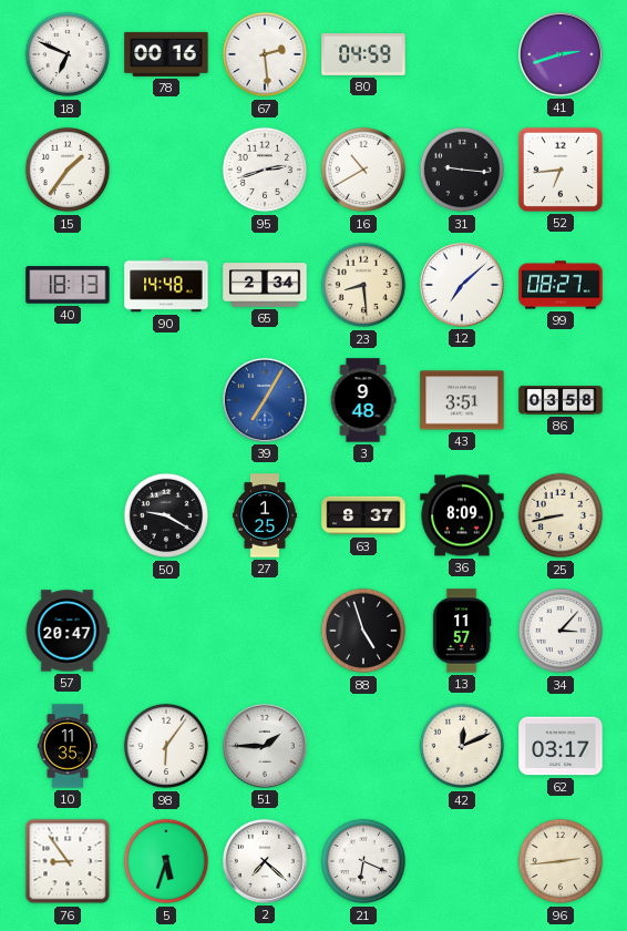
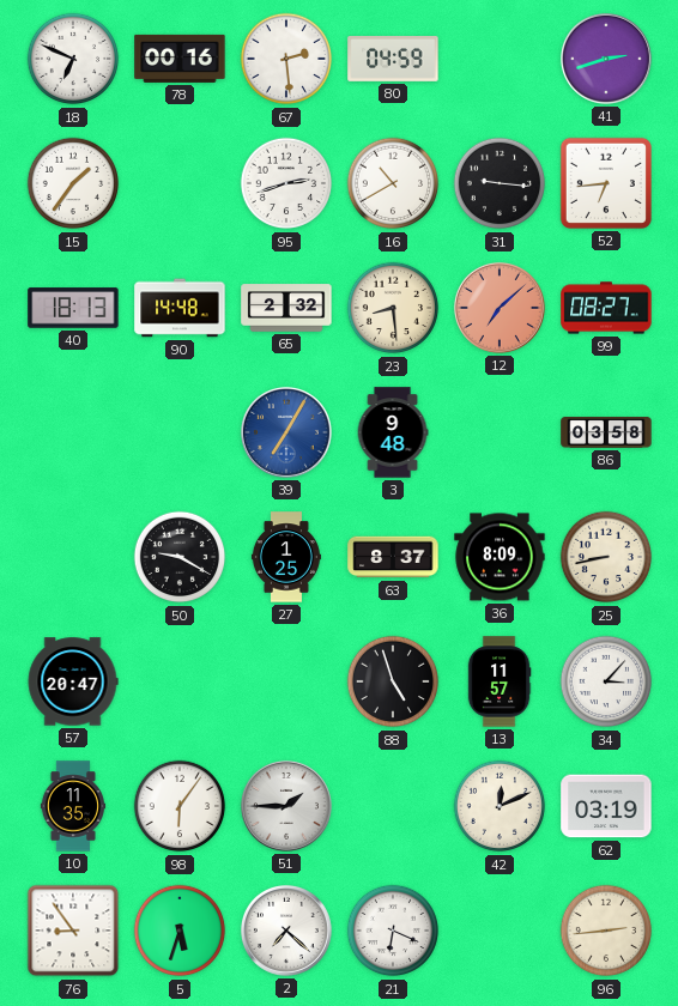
65: 2:34 -> 2:32
12 dial: white -> salmon
43: 3:51 -> none
62: 03:17 -> 03:19
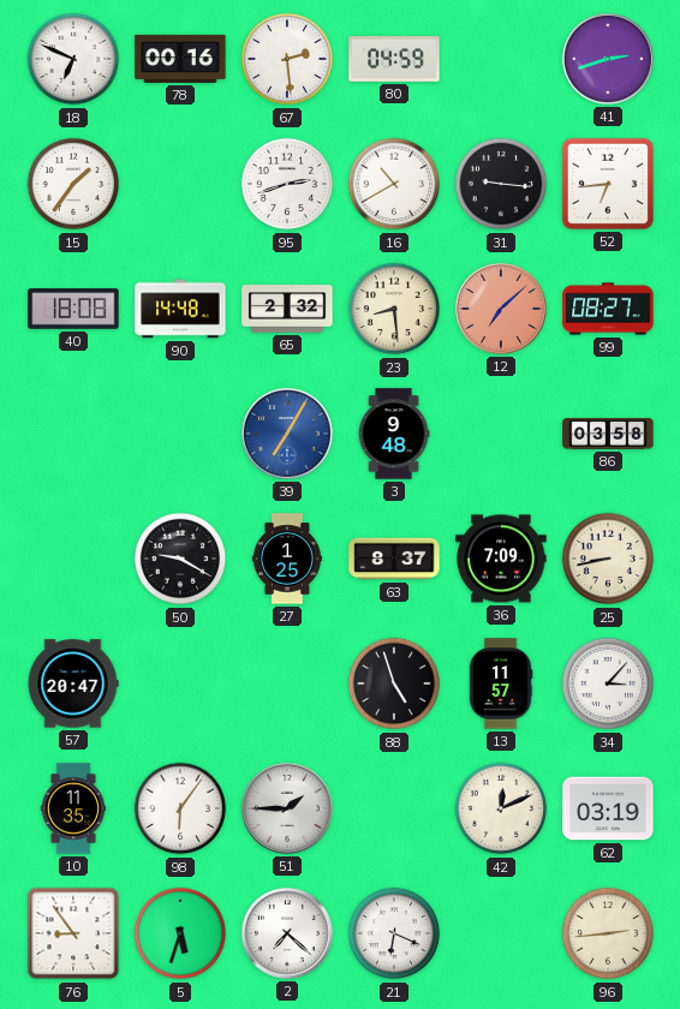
40: 18:13 -> 18:08
36: 8:09 -> 7:09
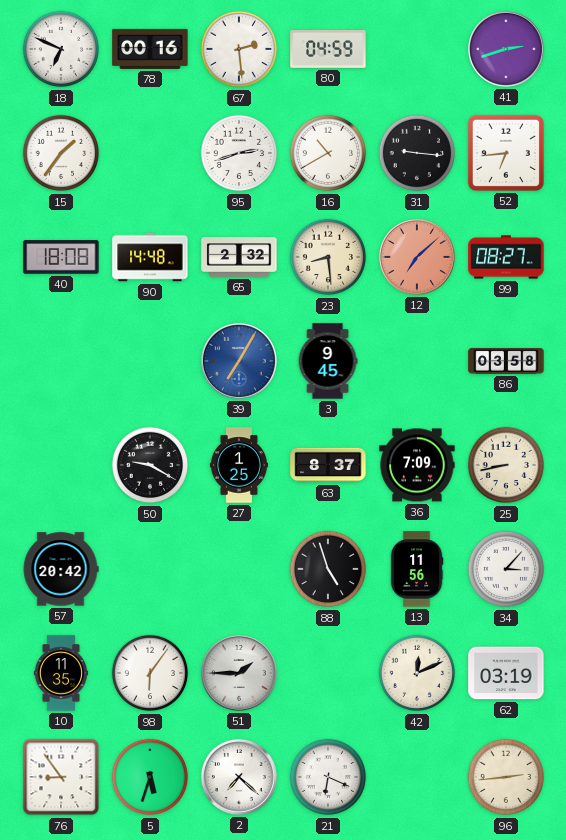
3: 9:48 -> 9:45
57: 20:47 -> 20:42
13: 11:57 -> 11:56
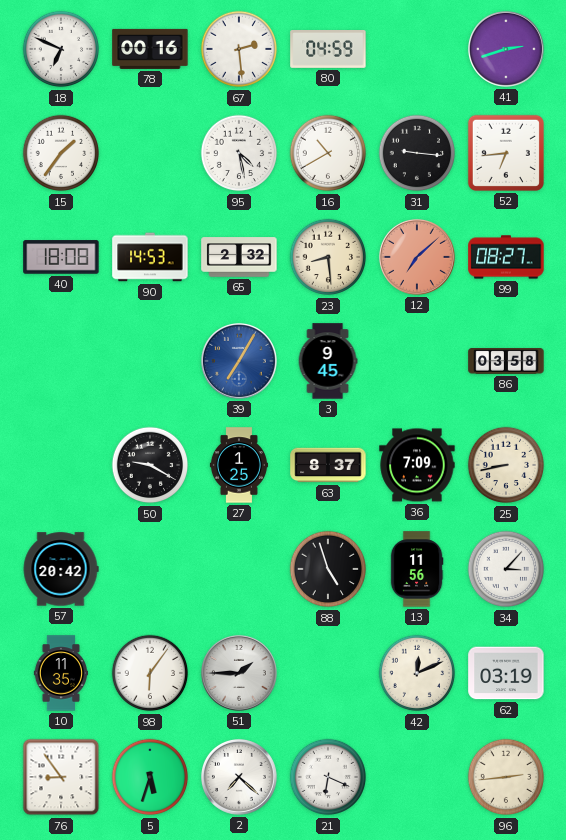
95: 2:42 -> 4:28
90: 14:48 -> 14:53
